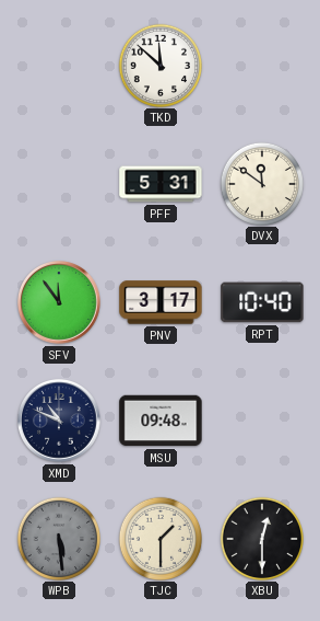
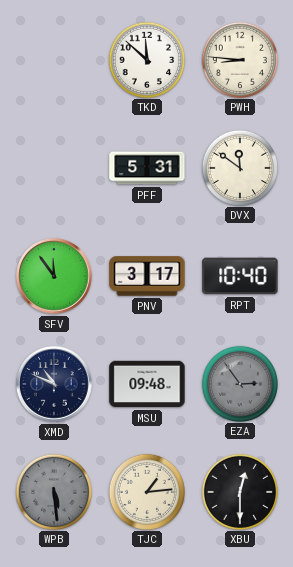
PWH: none -> 8:46
EZA: none -> 2:54
TJC: 1:30 -> 1:14
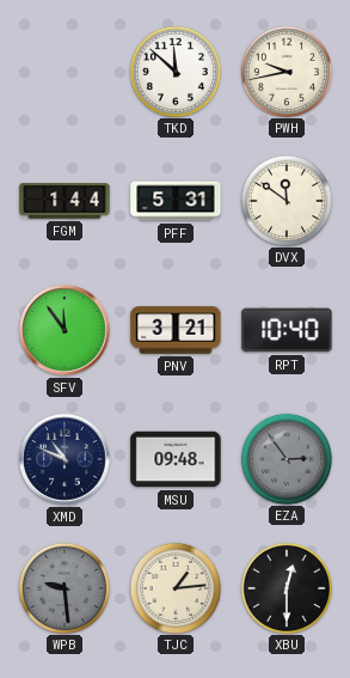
PWH: 8:46 -> 9:43
FGM: none -> 1:44
PNV: 3:17 -> 3:21
WPB: 5:29 -> 9:29
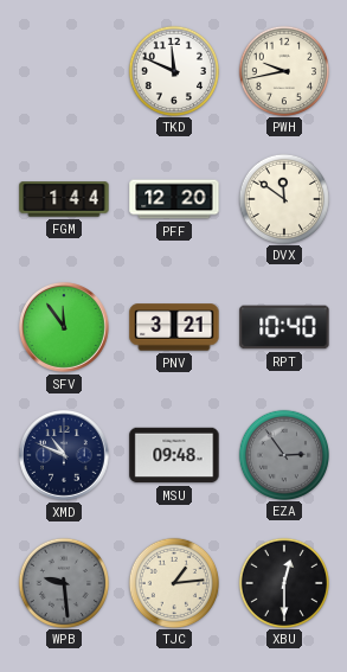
TKD: 11:52 -> 11:49
PFF: 5:31 -> 12:20
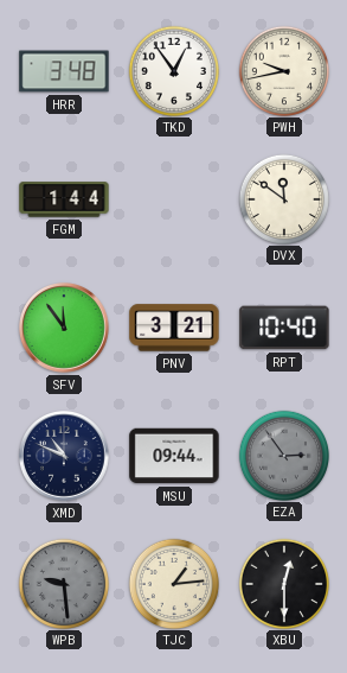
HRR: none -> 3:48
TKD: 11:49 -> 12:54
PFF: 12:20 -> none
MSU: 09:48 -> 09:44
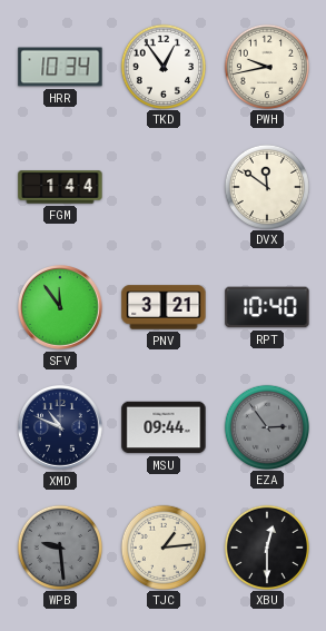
HRR: 3:48 -> 10:34
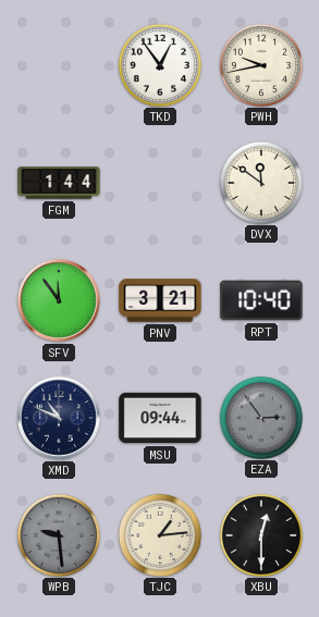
HRR: 10:34 -> none
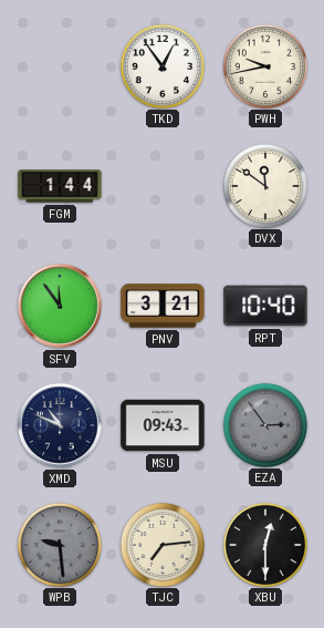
MSU: 09:44 -> 09:43
TJC: 1:14 -> 7:14
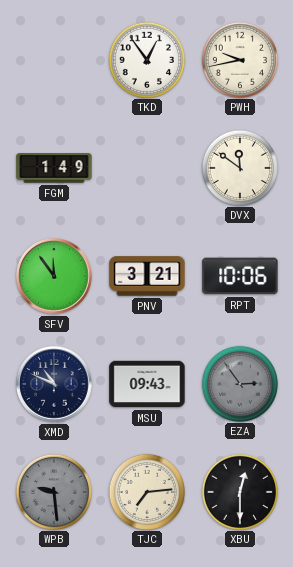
FGM: 1:44 -> 1:49
RPT: 10:40 -> 10:06
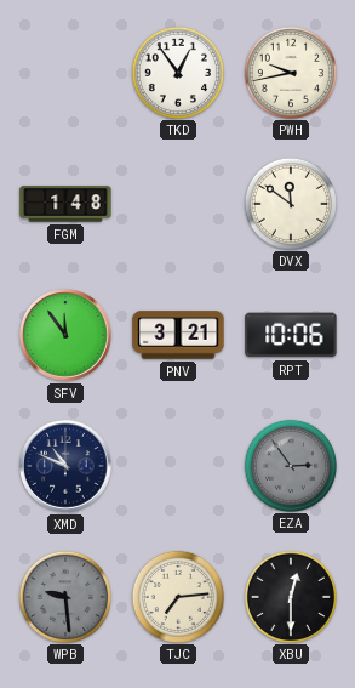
FGM: 1:49 -> 1:48
MSU: 09:43 -> none
